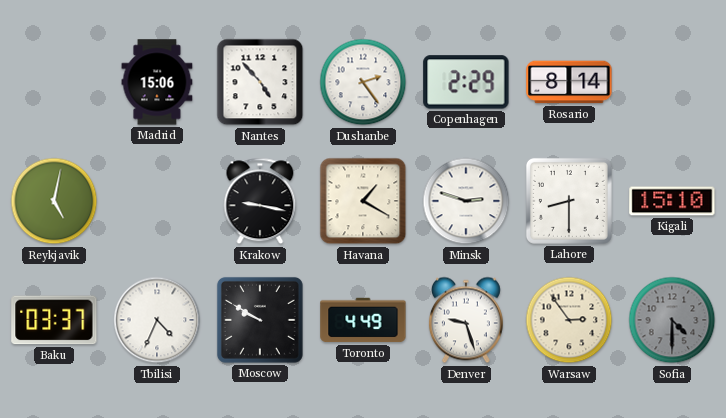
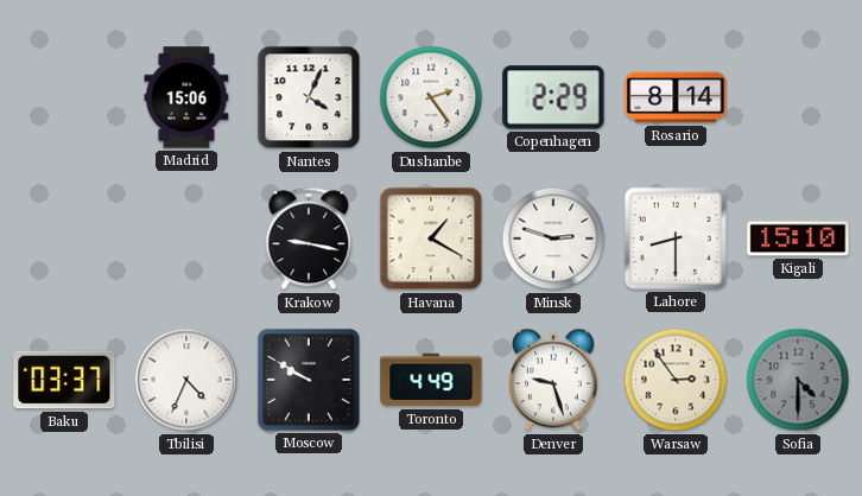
Nantes: 4:53 -> 4:04
Reykjavik: 5:02 -> none
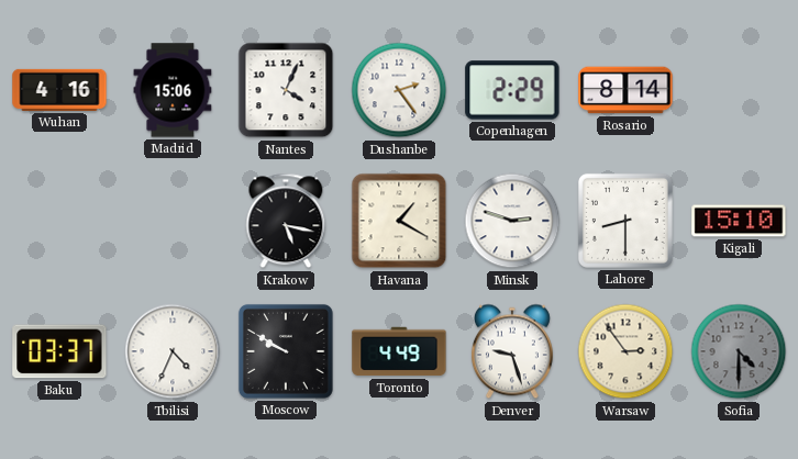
Wuhan: none -> 4:16
Krakow: 9:17 -> 5:17
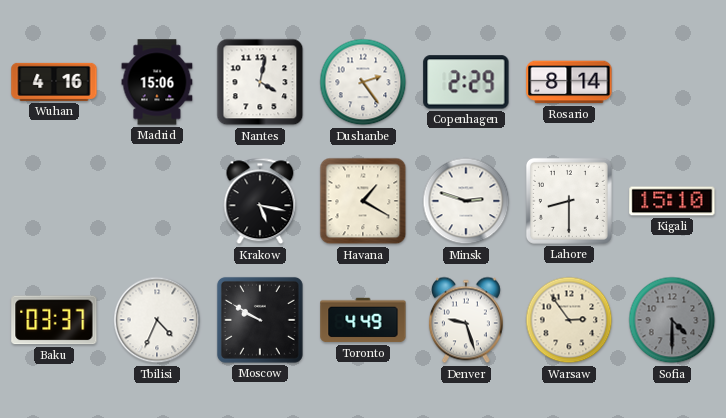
Nantes: 4:04 -> 4:02
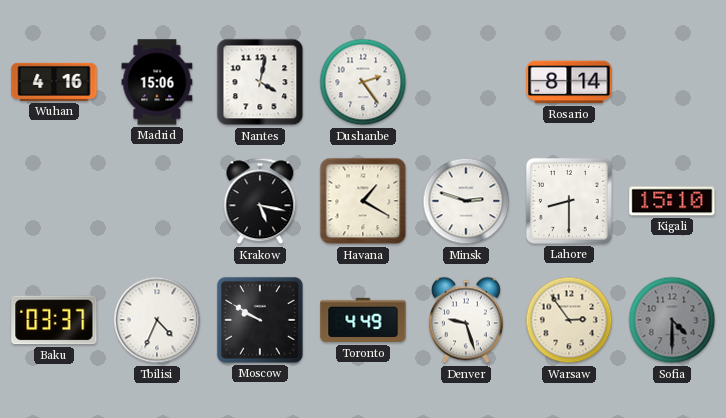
Copenhagen: 2:29 -> none
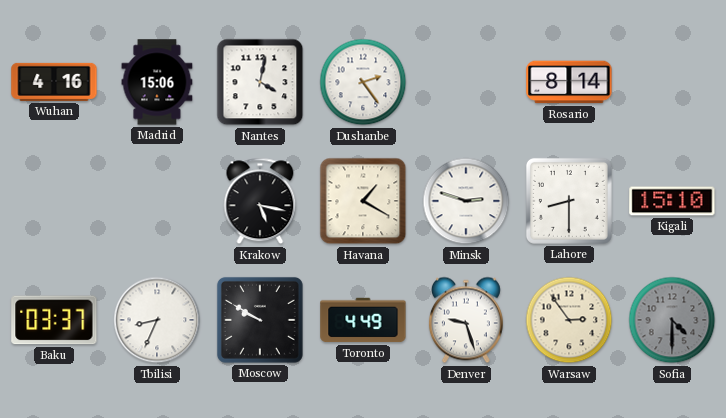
Tbilisi: 4:34 -> 8:34
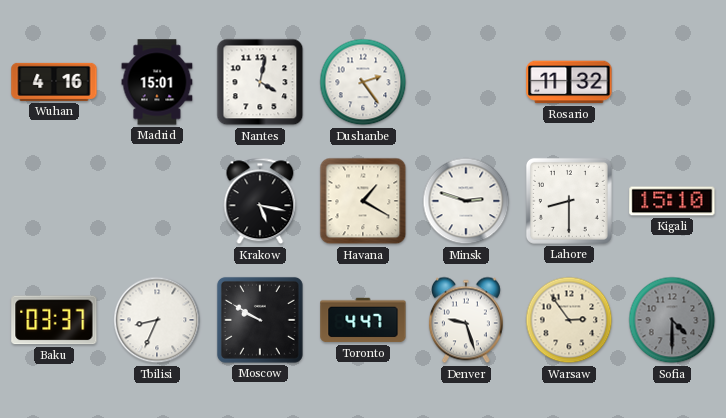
Madrid: 15:06 -> 15:01
Rosario: 8:14 -> 11:32
Toronto: 4:49 -> 4:47
